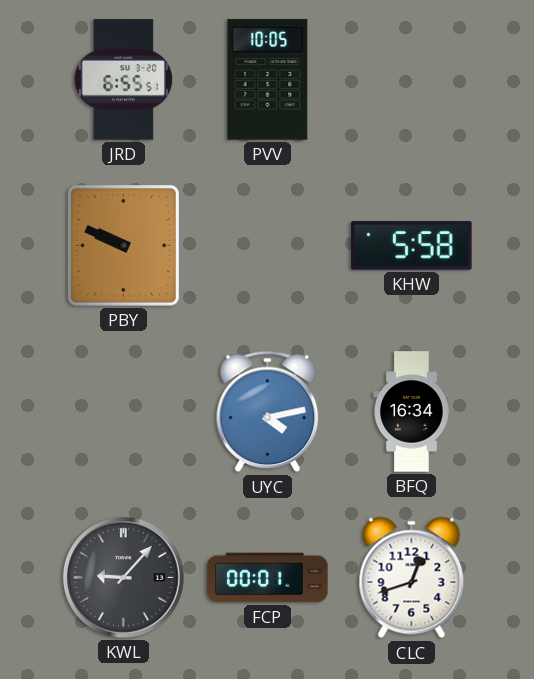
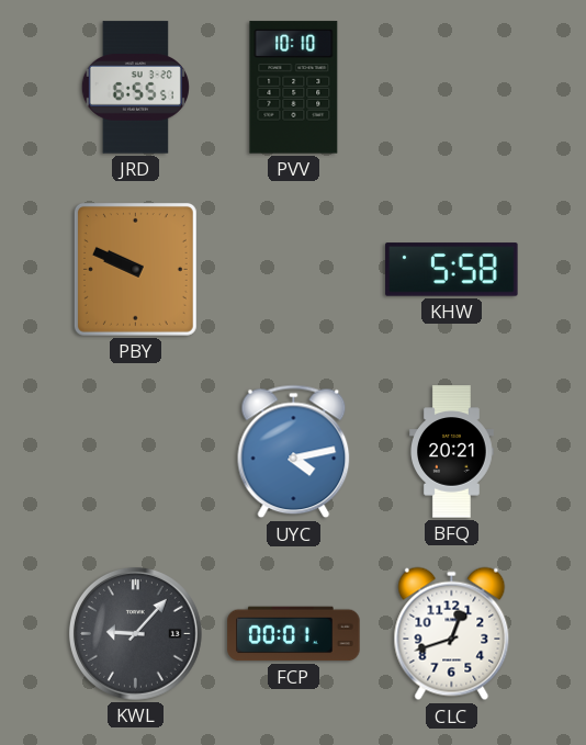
PVV: 10:05 -> 10:10
BFQ: 16:34 -> 20:21
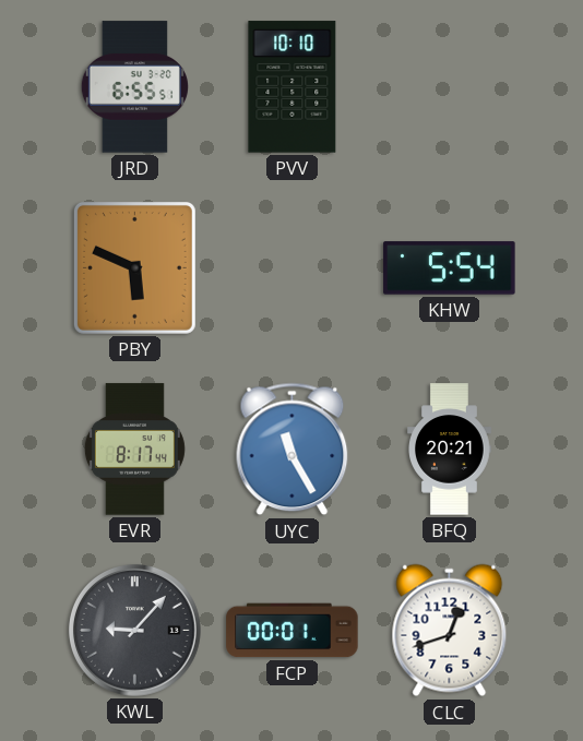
PBY: 9:49 -> 5:49
KHW: 5:58 -> 5:54
EVR: none -> 8:17
UYC: 4:13 -> 11:25
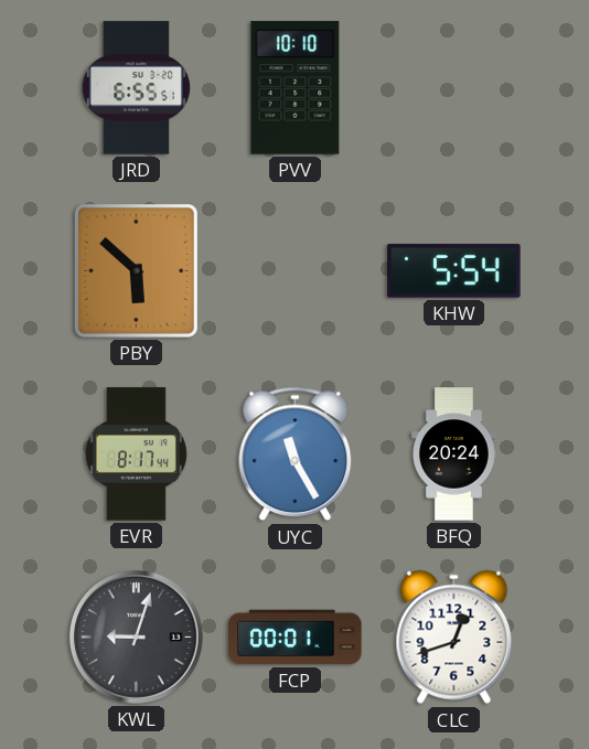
PBY: 5:49 -> 5:52
BFQ: 20:21 -> 20:24
KWL: 9:07 -> 9:03
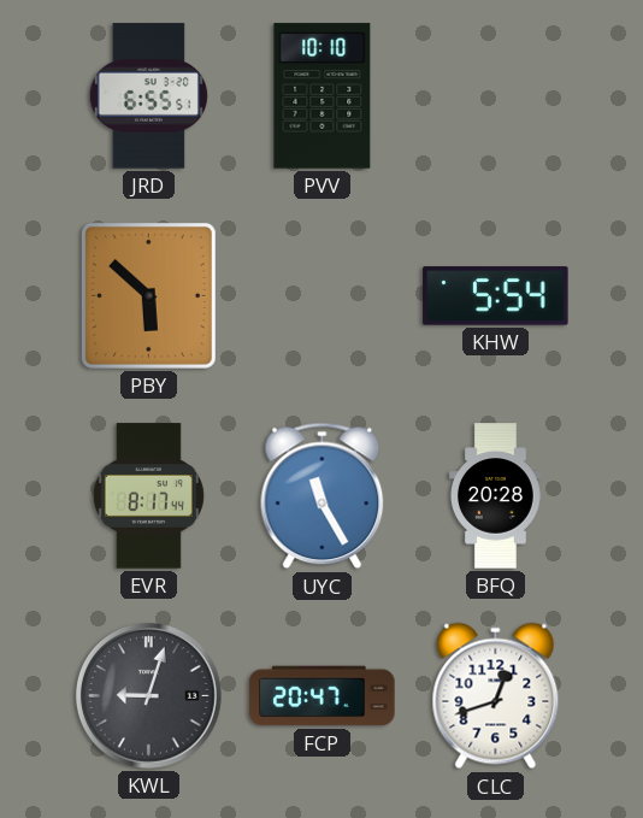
BFQ: 20:24 -> 20:28
FCP: 00:01 -> 20:47
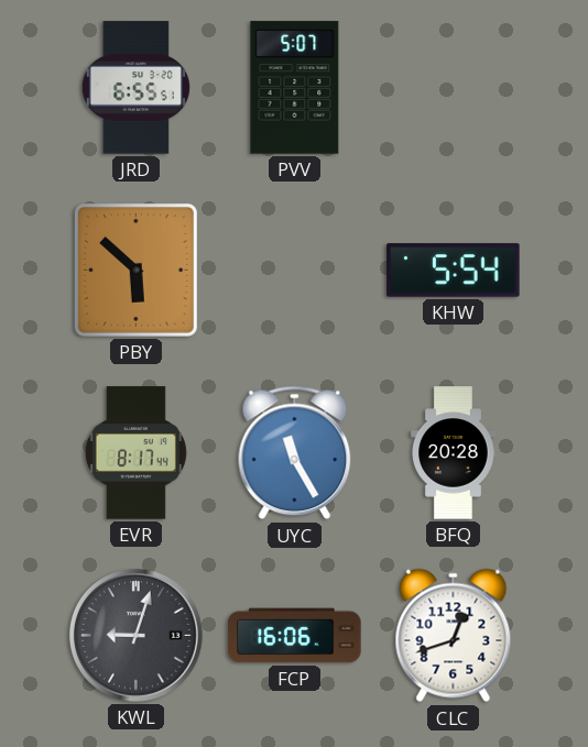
PVV: 10:10 -> 5:07
FCP: 20:47 -> 16:06
